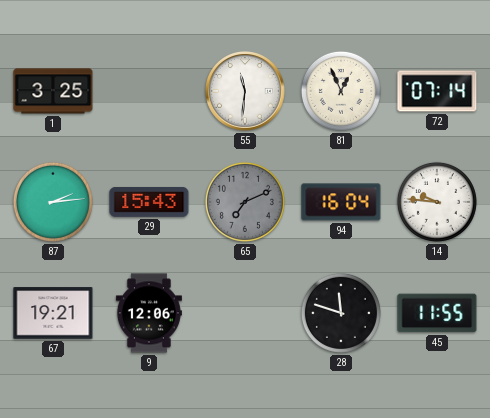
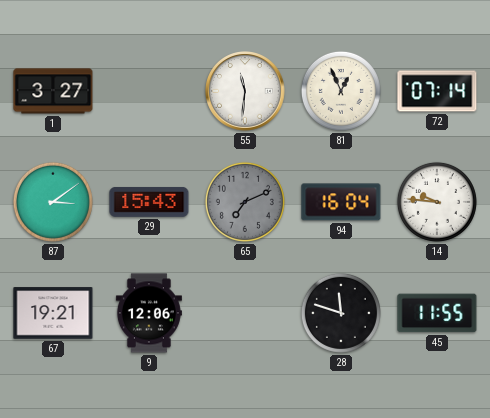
1: 3:25 -> 3:27
87: 2:14 -> 3:09
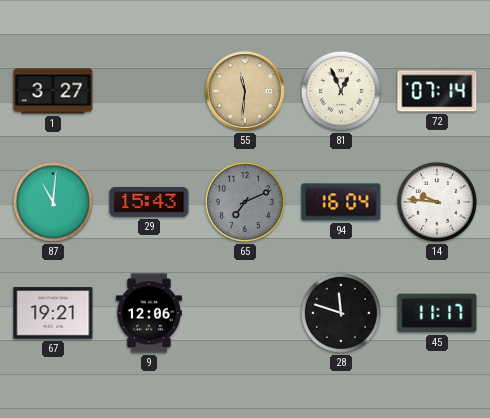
55 dial: white -> champagne
87: 3:09 -> 11:01
45: 11:55 -> 11:17
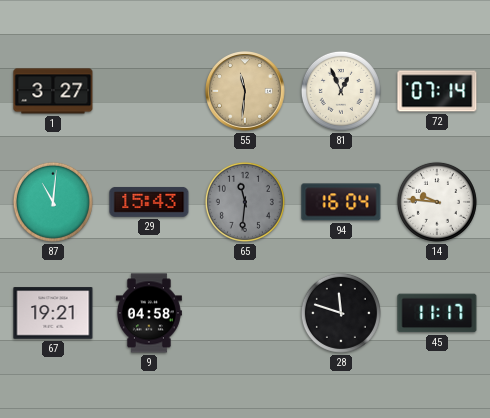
65: 7:11 -> 11:31
9: 12:06 -> 04:58
